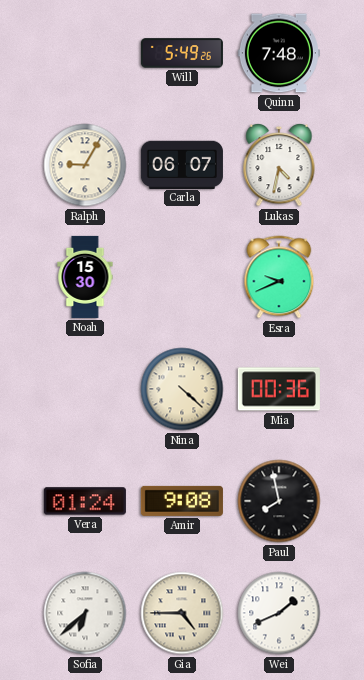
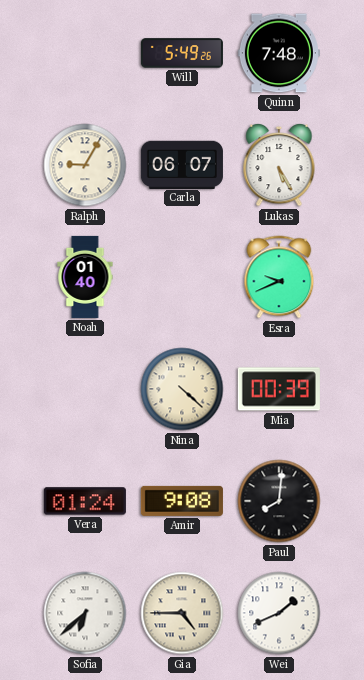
Lukas: 4:32 -> 5:25
Noah: 15:30 -> 01:40
Mia: 00:36 -> 00:39
Paul: 7:58 -> 8:01
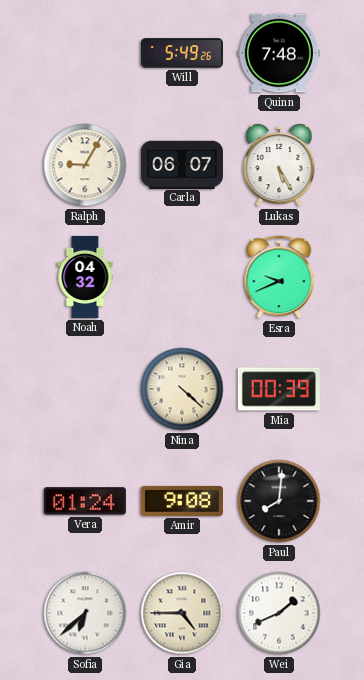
Noah: 01:40 -> 04:32
